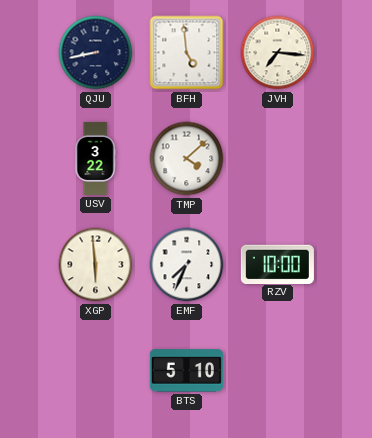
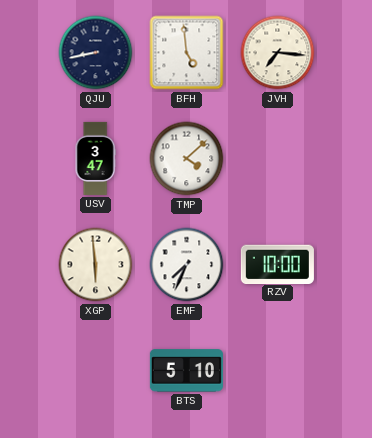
USV: 3:22 -> 3:47
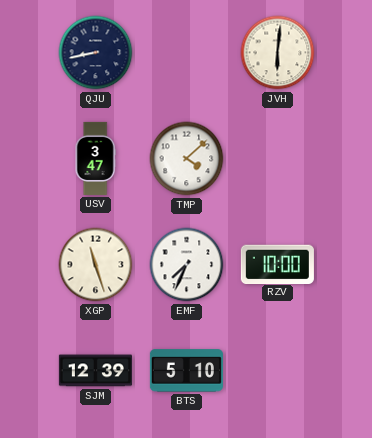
BFH: 4:59 -> none
JVH: 7:16 -> 6:01
XGP: 5:59 -> 11:27
SJM: none -> 12:39
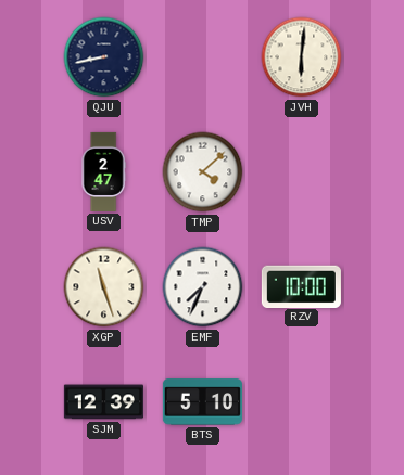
USV: 3:47 -> 2:47
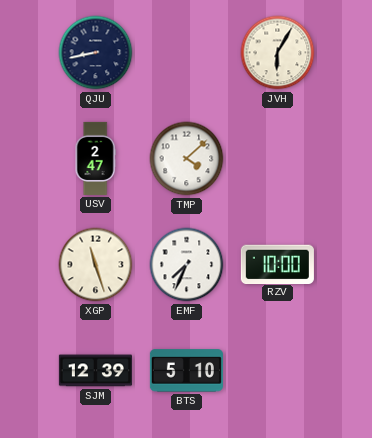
JVH: 6:01 -> 6:05
